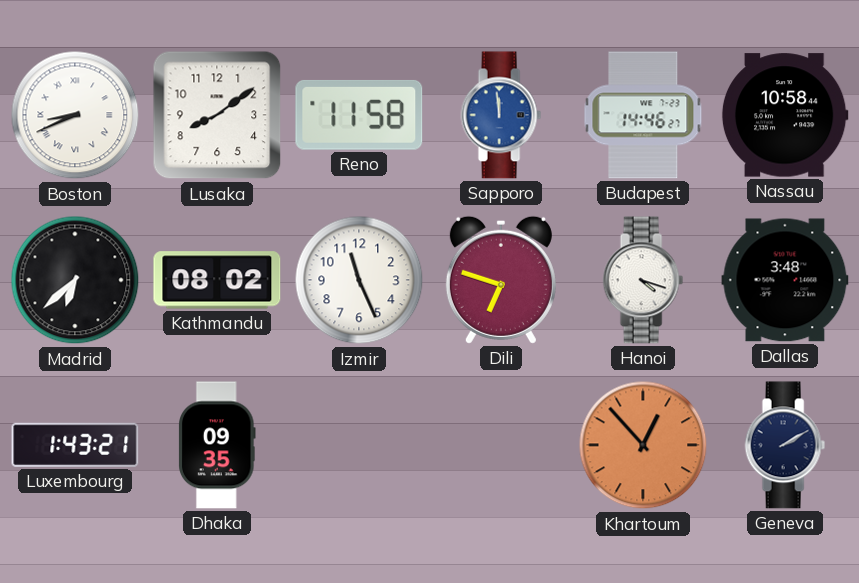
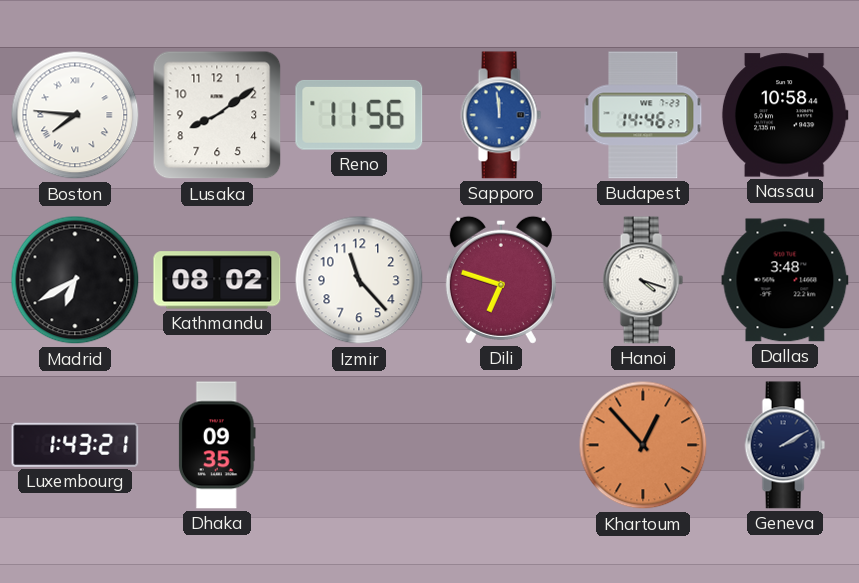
Boston: 8:41 -> 7:46
Reno: 11:58 -> 11:56
Madrid: 6:38 -> 6:40
Izmir: 11:26 -> 11:23
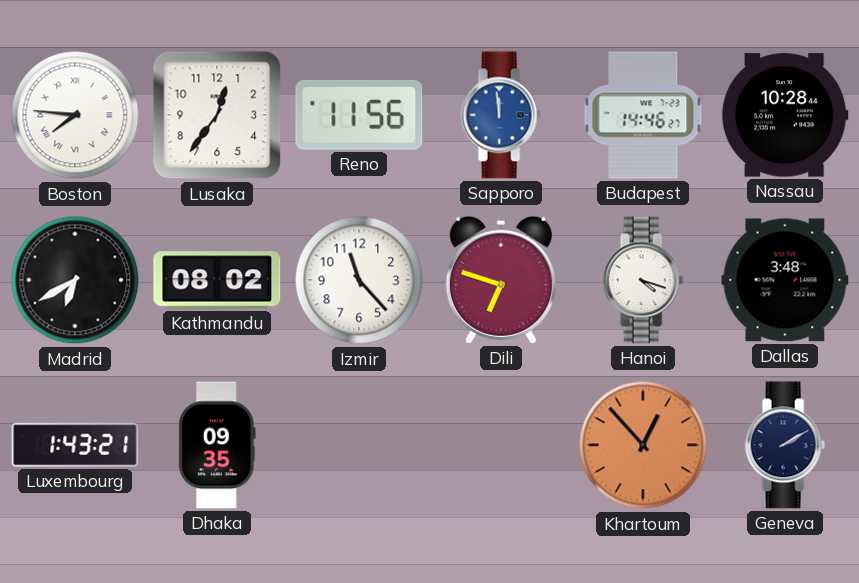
Lusaka: 8:09 -> 12:36
Nassau: 10:58 -> 10:28
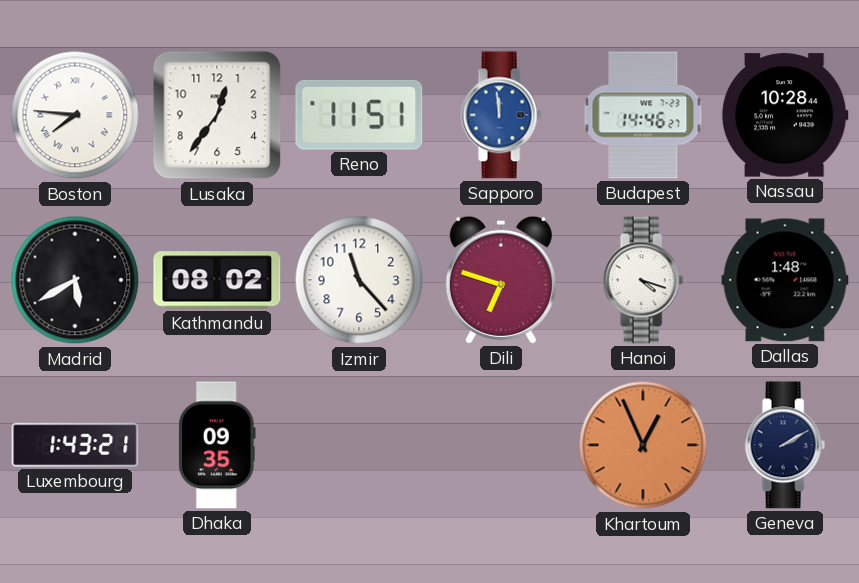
Reno: 11:56 -> 11:51
Madrid: 6:40 -> 5:40
Dallas: 3:48 -> 1:48
Khartoum: 12:53 -> 12:56
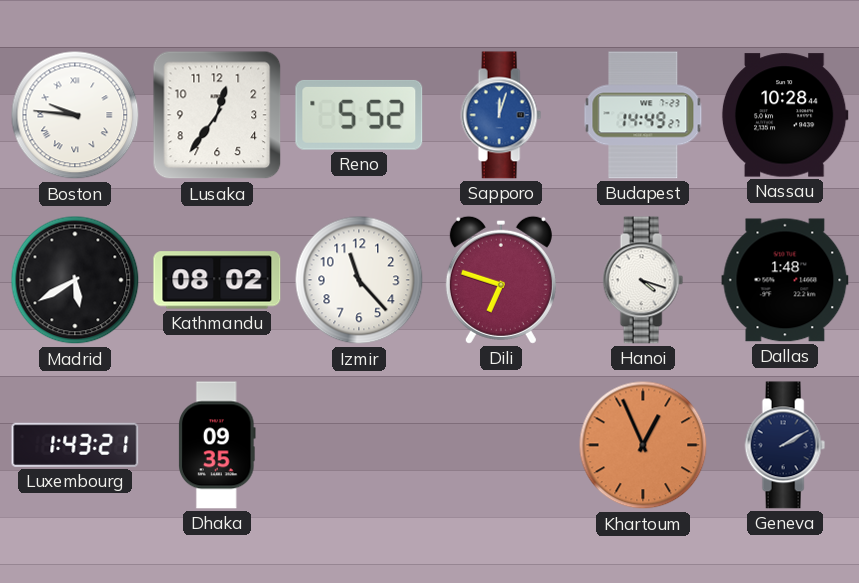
Boston: 7:46 -> 9:46
Reno: 11:51 -> 5:52
Sapporo: 11:59 -> 12:03
Budapest: 14:46 -> 14:49
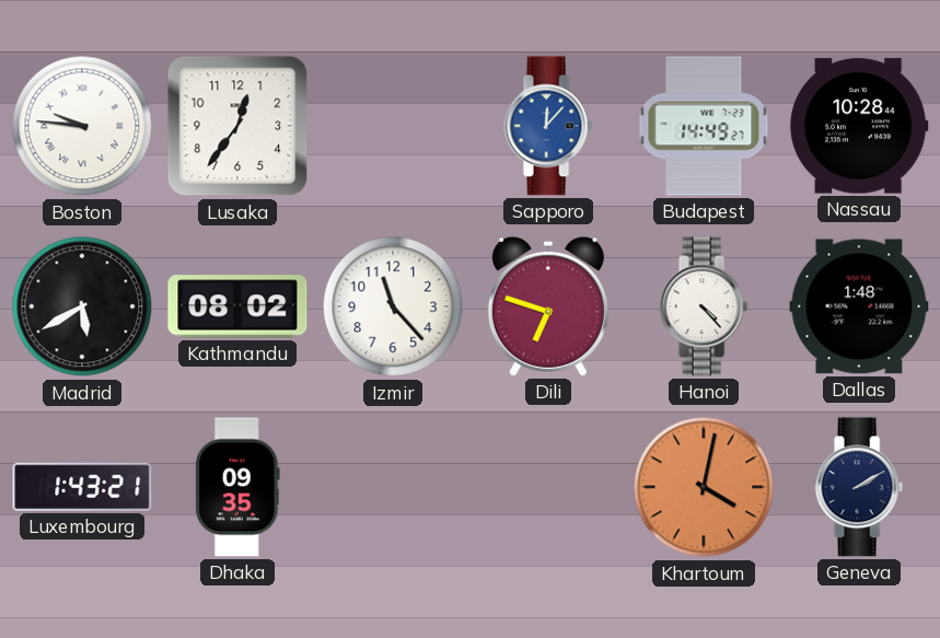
Reno: 5:52 -> none
Sapporo: 12:03 -> 12:07
Hanoi: 4:18 -> 4:23
Khartoum: 12:56 -> 4:02
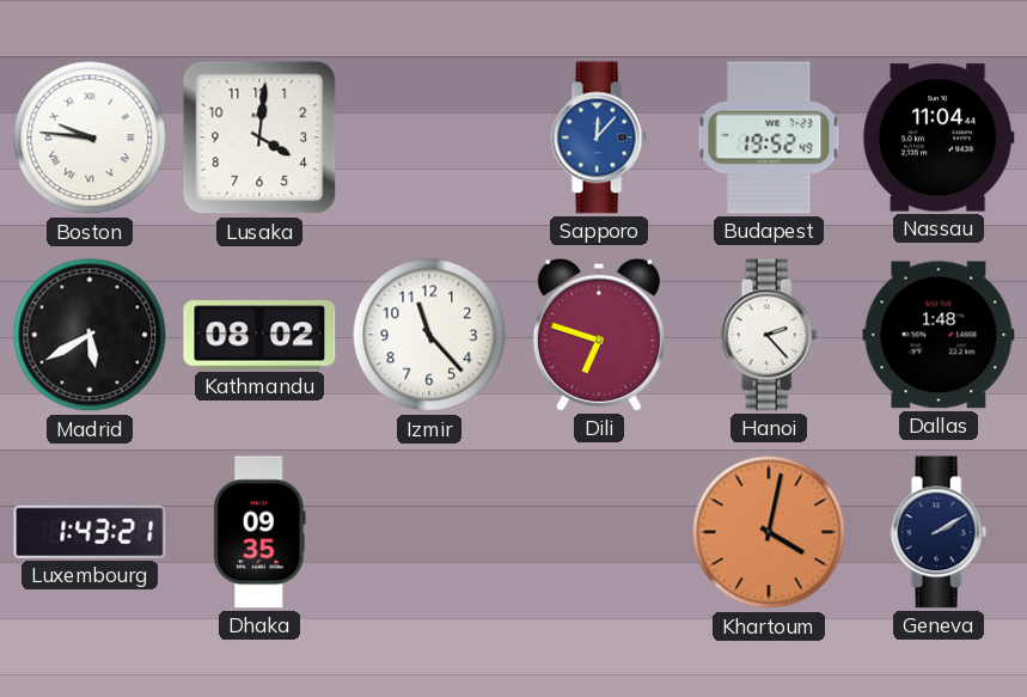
Lusaka: 12:36 -> 4:01
Budapest: 14:49 -> 19:52
Nassau: 10:28 -> 11:04
Hanoi: 4:23 -> 2:23
